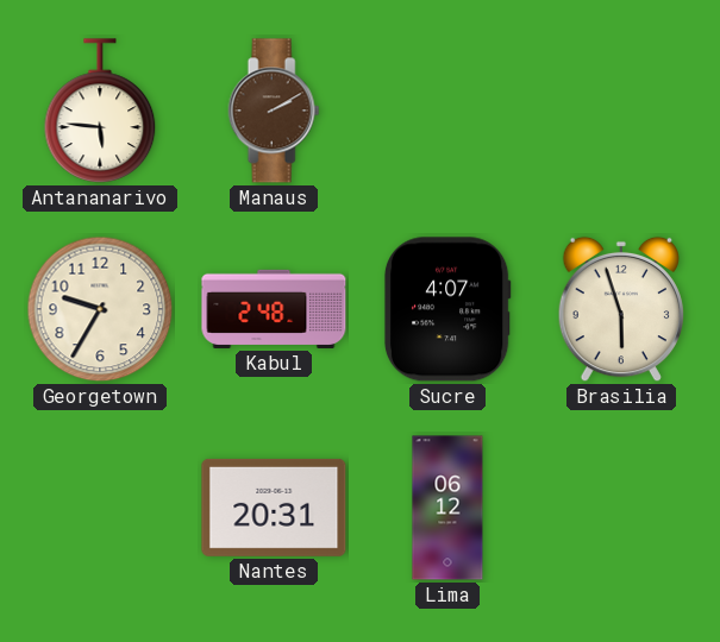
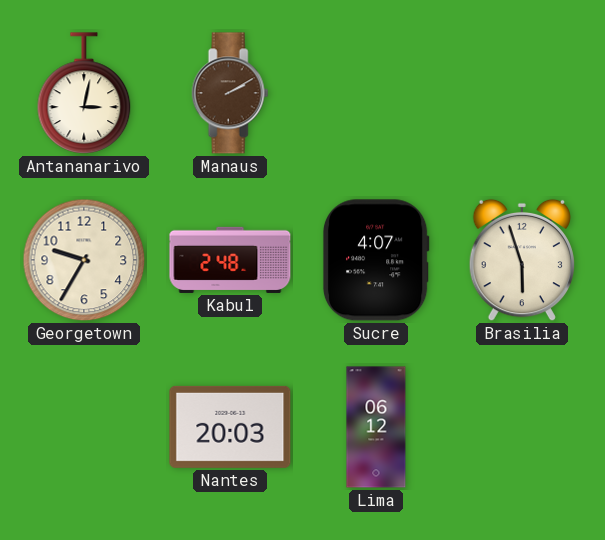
Antananarivo: 5:46 -> 3:02
Nantes: 20:31 -> 20:03
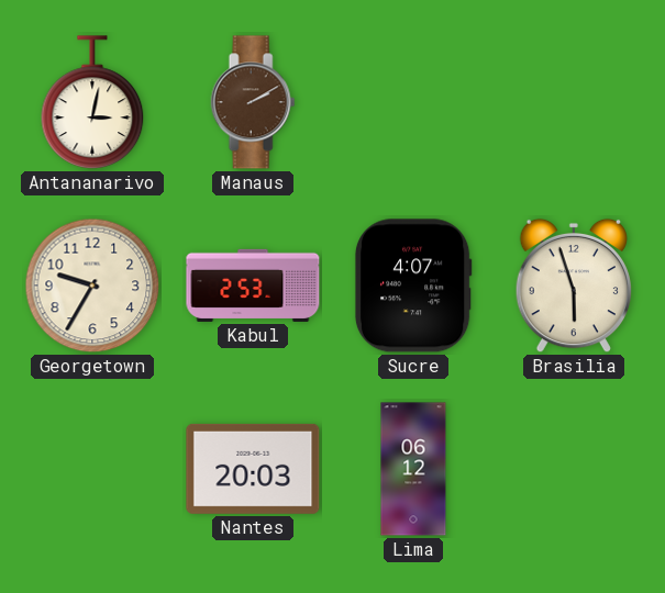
Kabul: 2:48 -> 2:53
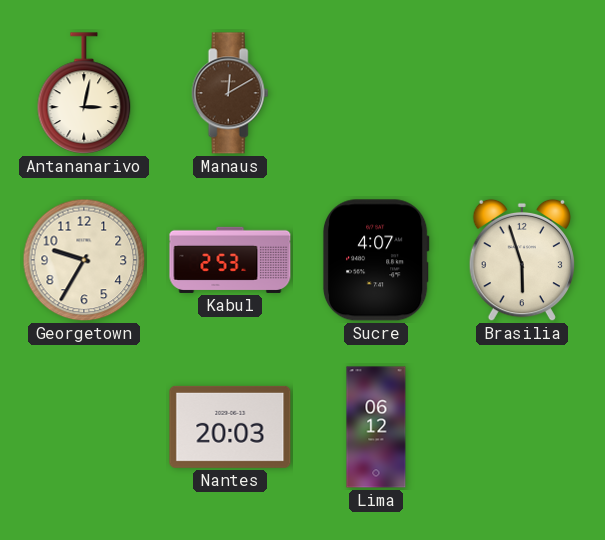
Manaus: 2:10 -> 12:10
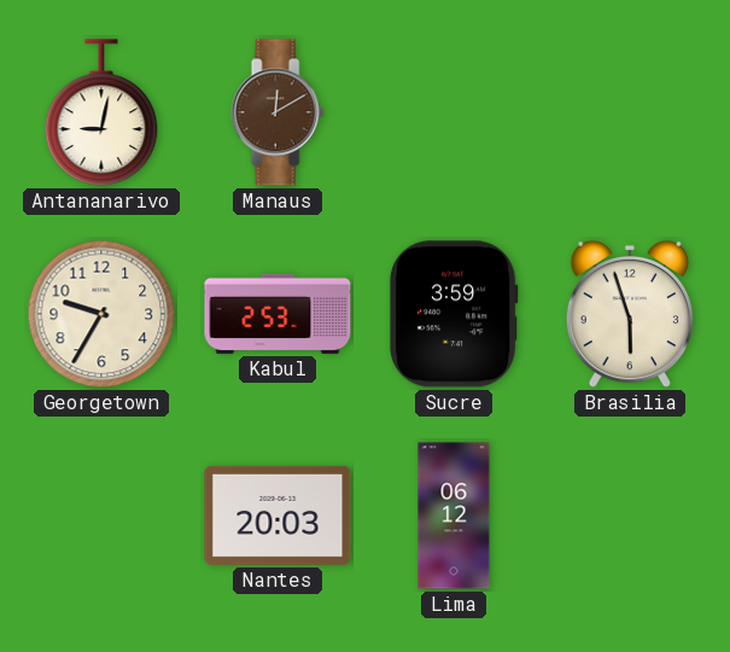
Antananarivo: 3:02 -> 9:02
Sucre: 4:07 -> 3:59
